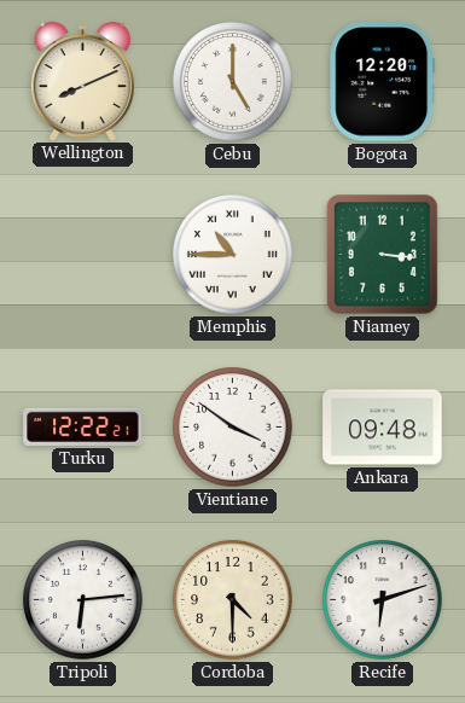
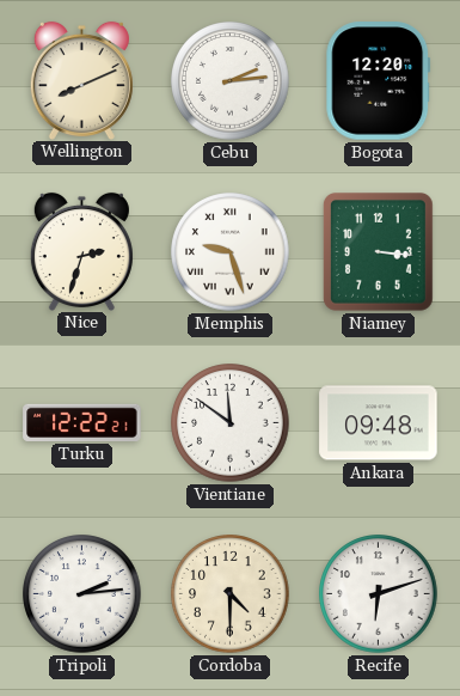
Cebu: 5:00 -> 2:14
Nice: none -> 2:33
Memphis: 10:45 -> 9:27
Vientiane: 3:51 -> 11:51
Tripoli: 6:14 -> 2:14
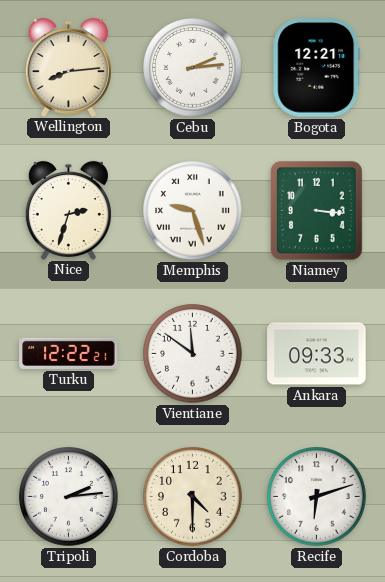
Wellington: 8:11 -> 8:14
Bogota: 12:20 -> 12:21
Ankara: 09:48 -> 09:33
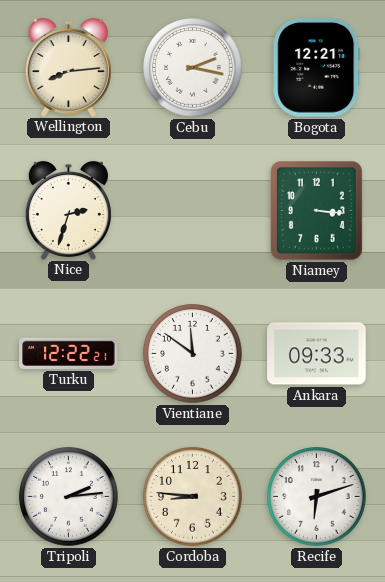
Cebu: 2:14 -> 2:17
Memphis: 9:27 -> none
Cordoba: 4:30 -> 8:46
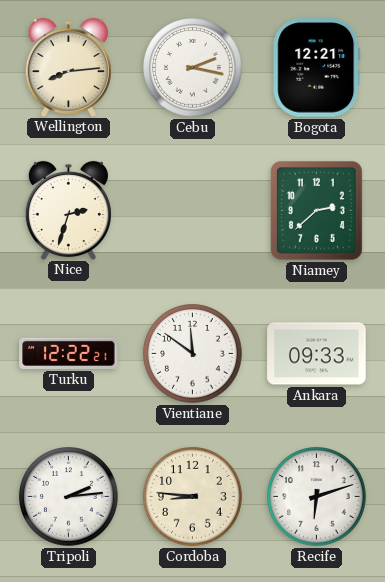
Niamey: 3:16 -> 2:38
